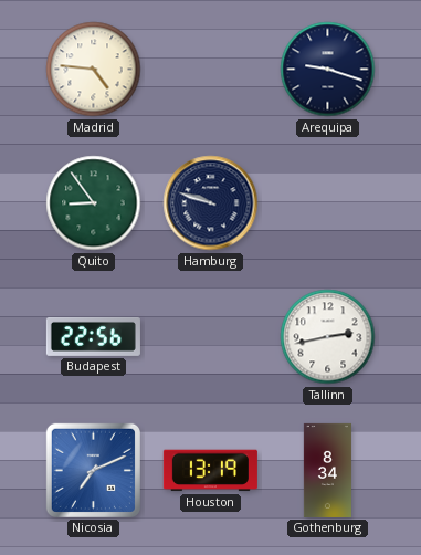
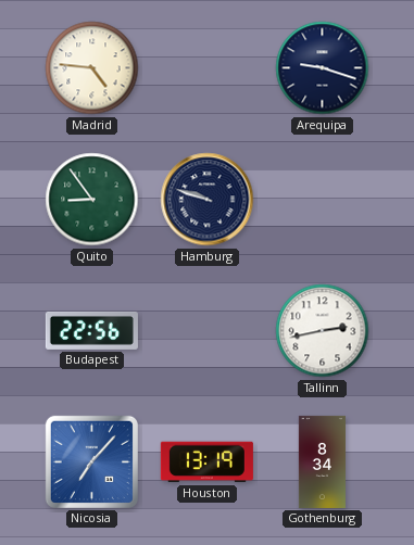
Nicosia: 7:11 -> 7:07
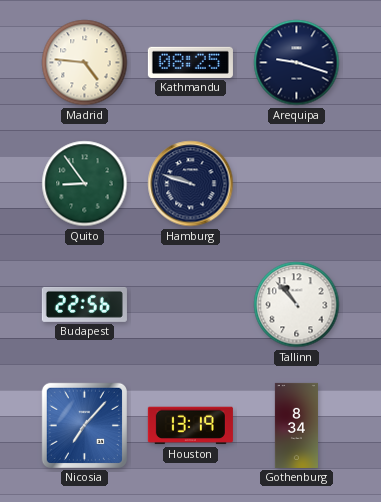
Kathmandu: none -> 08:25
Tallinn: 2:43 -> 10:53
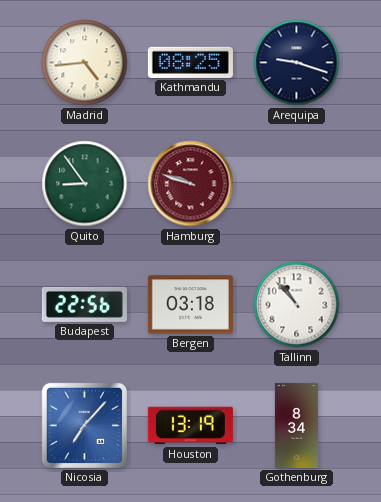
Madrid: 4:46 -> 4:44
Hamburg dial: navy -> burgundy
Bergen: none -> 03:18
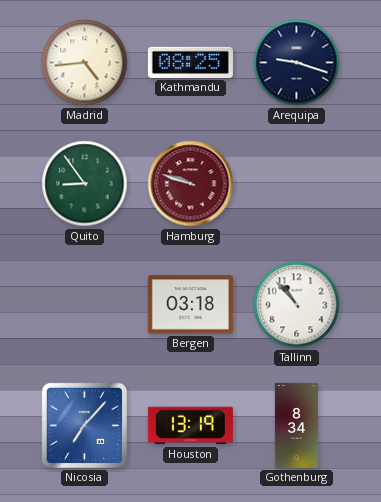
Budapest: 22:56 -> none
